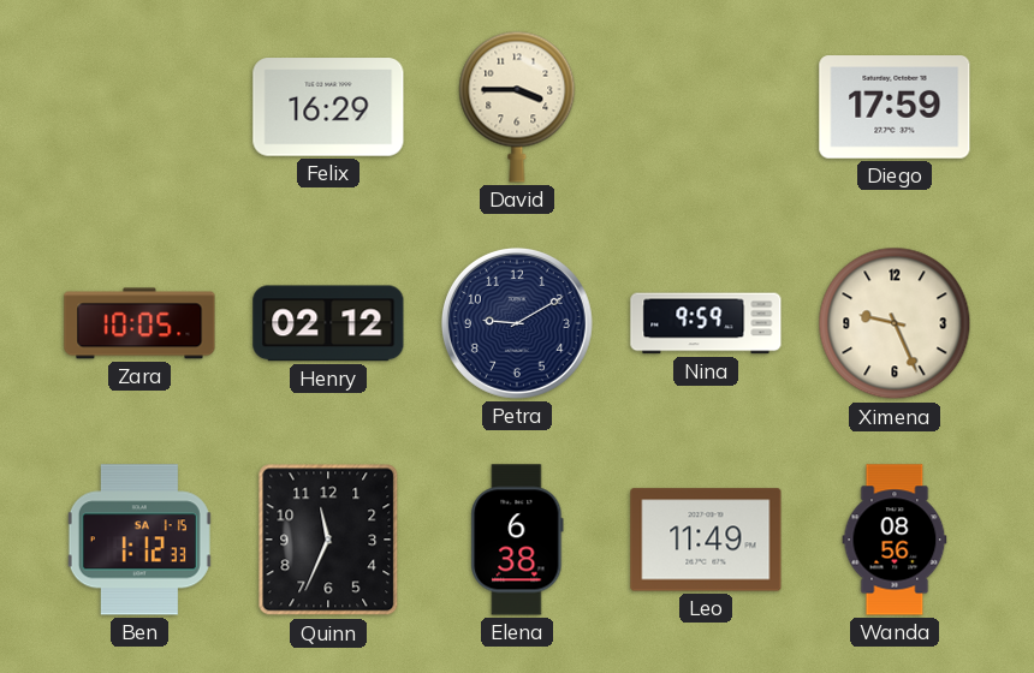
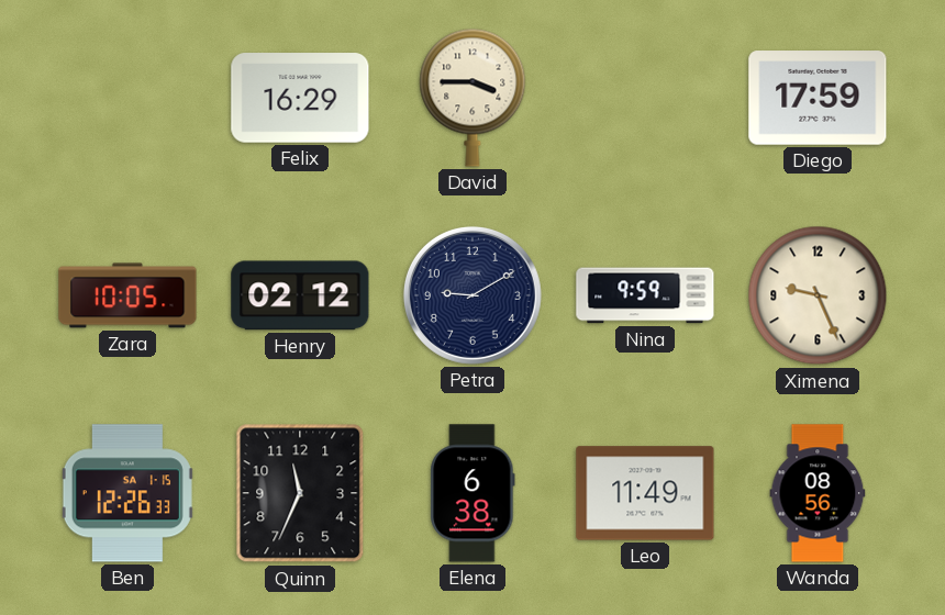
Ben: 1:12 -> 12:26
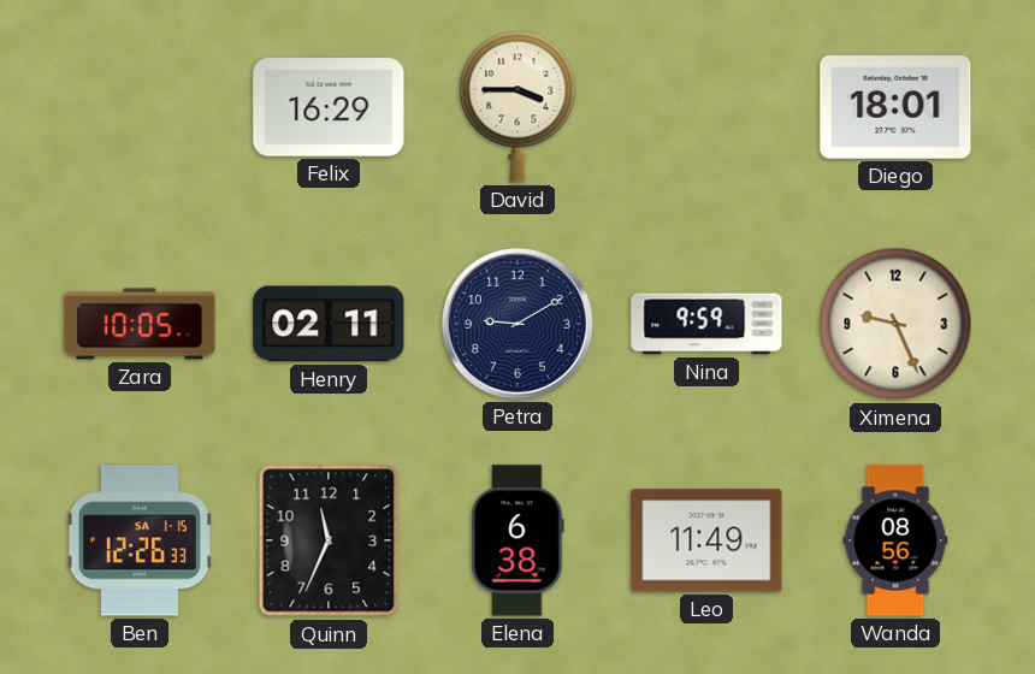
Diego: 17:59 -> 18:01
Henry: 02:12 -> 02:11
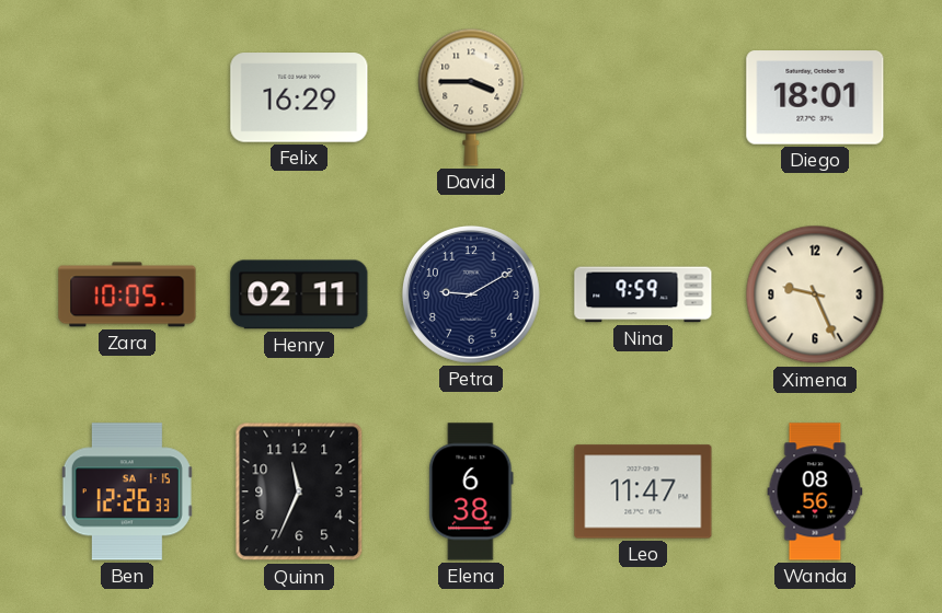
Leo: 11:49 -> 11:47
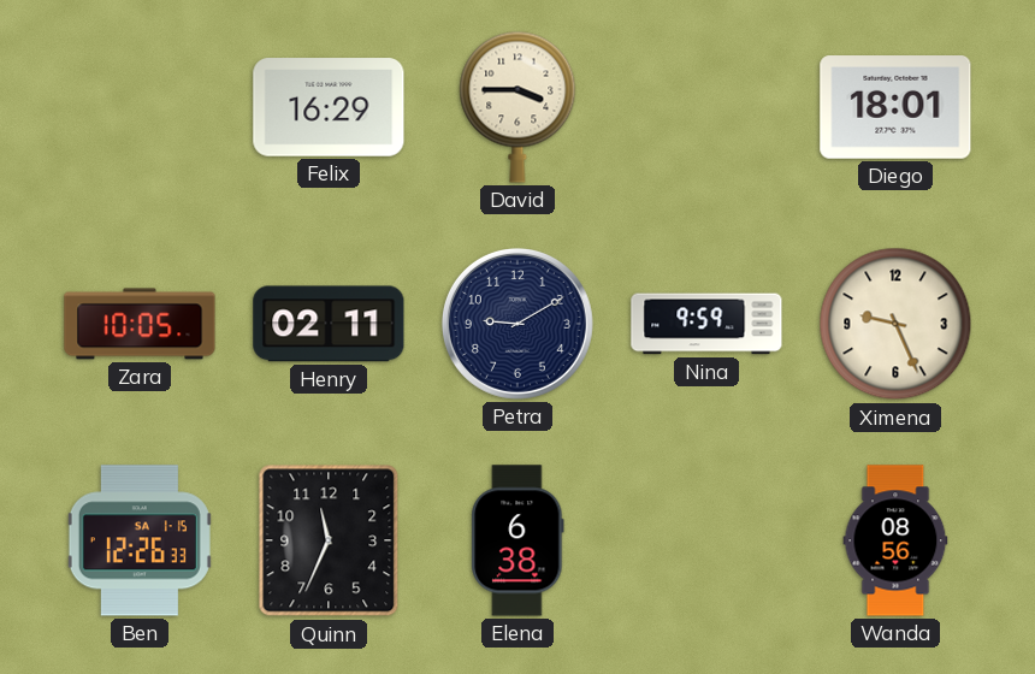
Leo: 11:47 -> none
